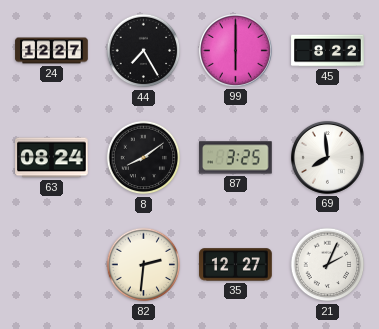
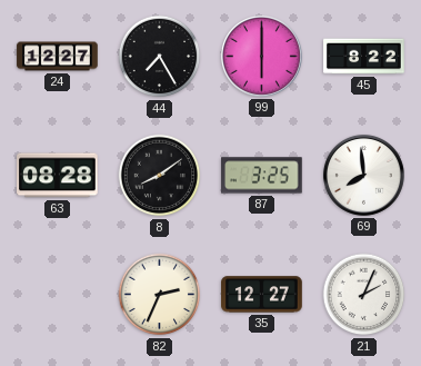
63: 08:24 -> 08:28
82: 2:31 -> 2:34
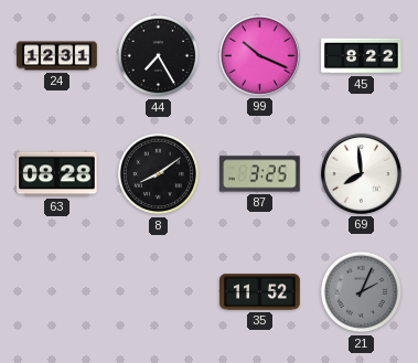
24: 12:27 -> 12:31
99: 6:00 -> 10:19
82: 2:34 -> none
35: 12:27 -> 11:52
21 dial: white -> grey
